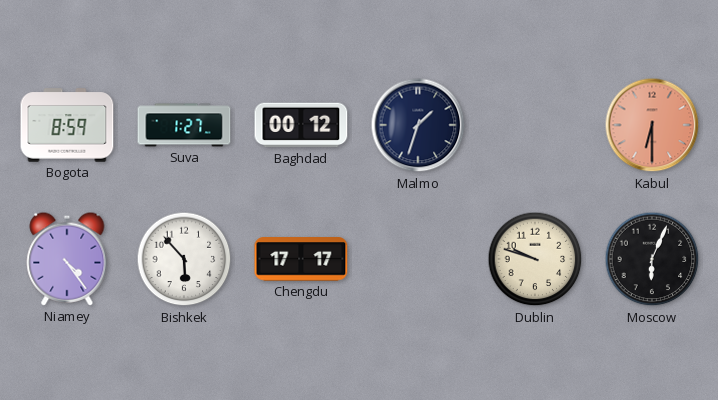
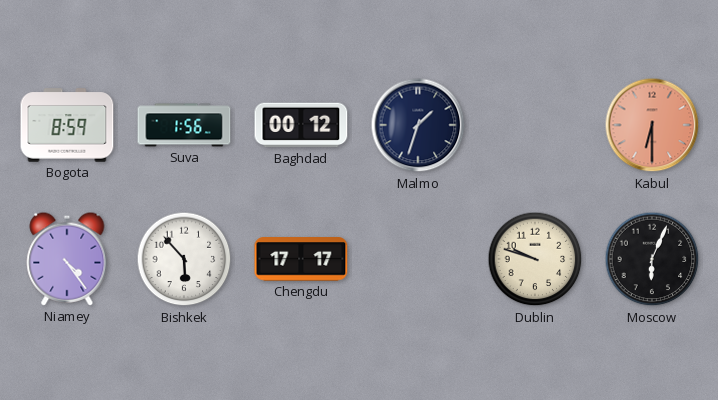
Suva: 1:27 -> 1:56
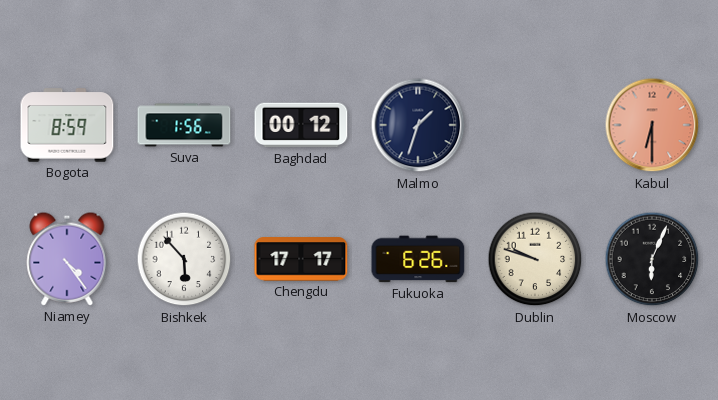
Fukuoka: none -> 6:26
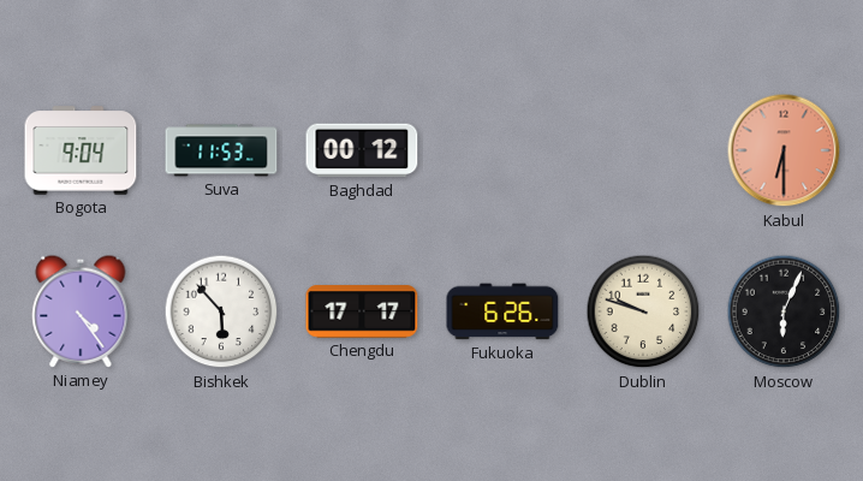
Bogota: 8:59 -> 9:04
Suva: 1:56 -> 11:53
Malmo: 1:33 -> none
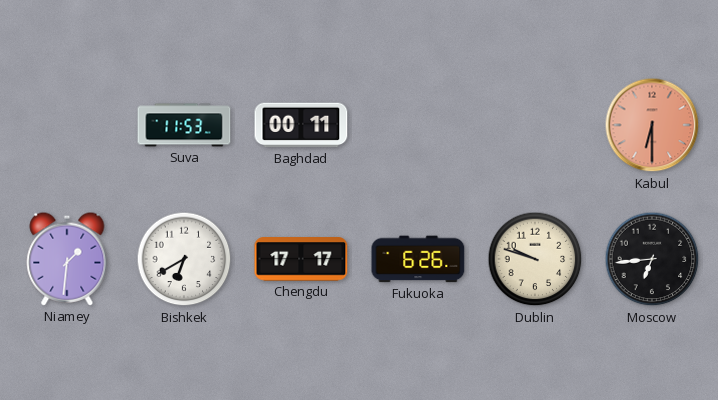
Bogota: 9:04 -> none
Baghdad: 00:12 -> 00:11
Niamey: 4:24 -> 1:31
Bishkek: 5:53 -> 6:40
Moscow: 6:04 -> 6:44
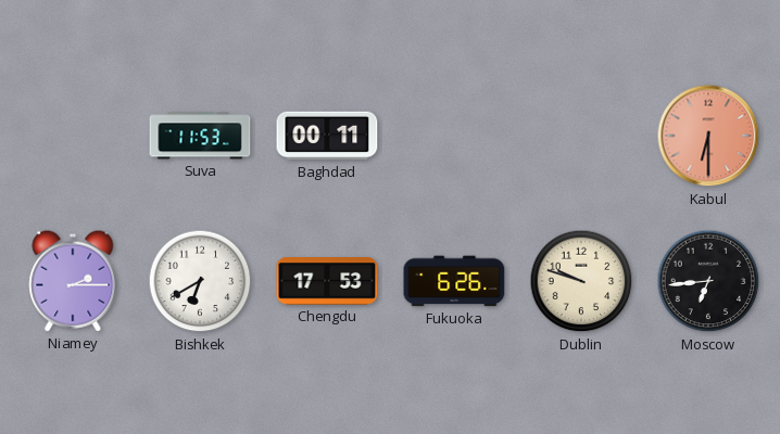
Niamey: 1:31 -> 2:15
Chengdu: 17:17 -> 17:53
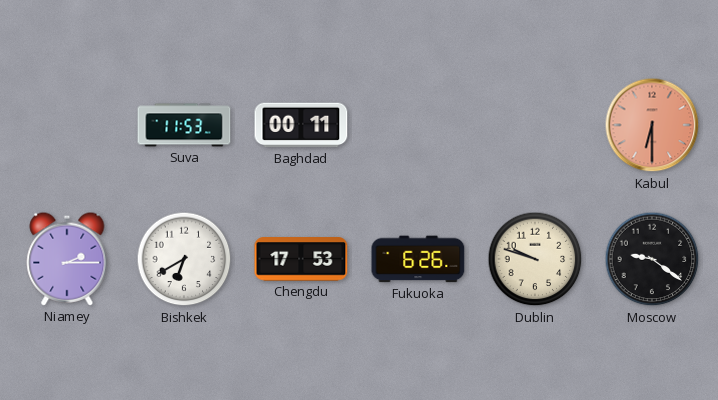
Moscow: 6:44 -> 9:21
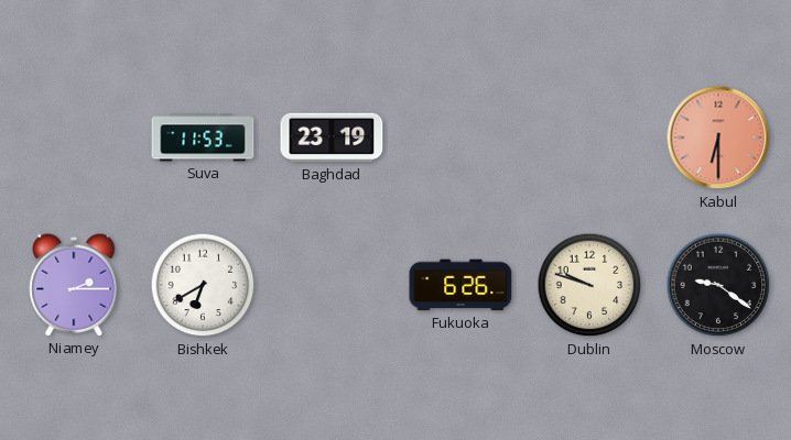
Baghdad: 00:11 -> 23:19
Chengdu: 17:53 -> none
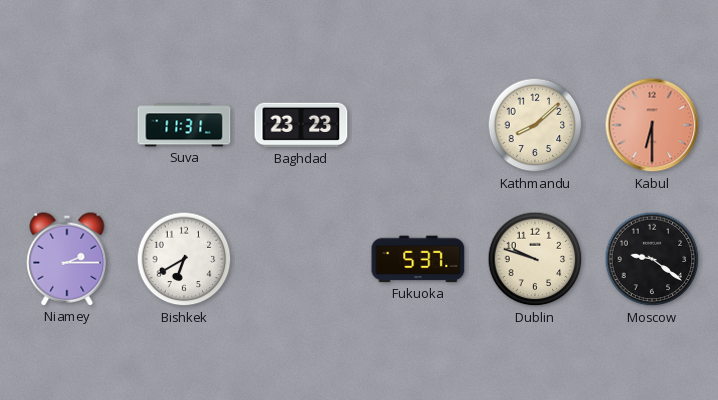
Suva: 11:53 -> 11:31
Baghdad: 23:19 -> 23:23
Kathmandu: none -> 8:08
Fukuoka: 6:26 -> 5:37
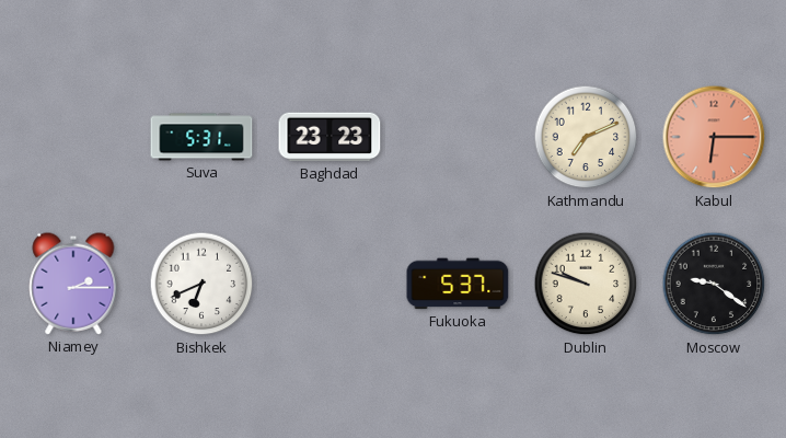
Suva: 11:31 -> 5:31
Kathmandu: 8:08 -> 7:11
Kabul: 6:30 -> 6:15
Bishkek: 6:40 -> 6:41
